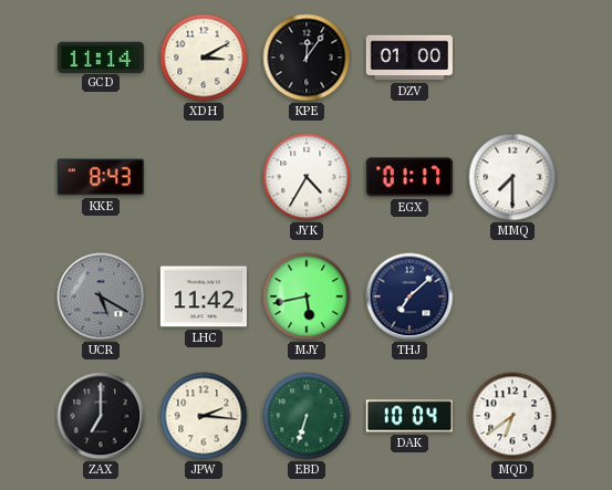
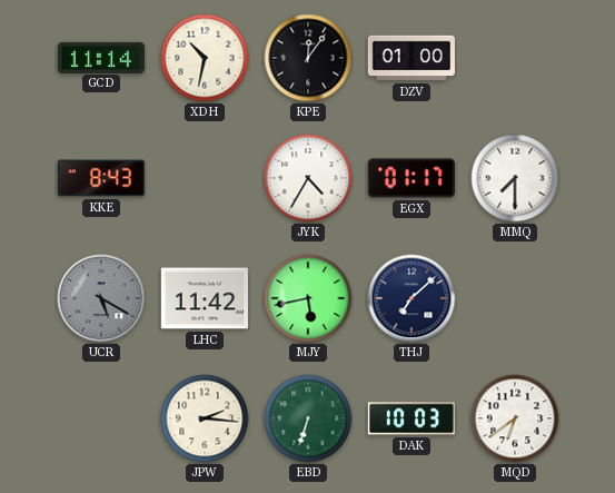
XDH: 3:10 -> 10:32
ZAX: 7:00 -> none
DAK: 10:04 -> 10:03
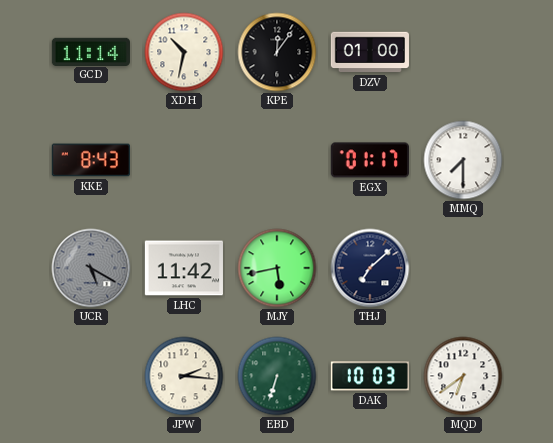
JYK: 4:35 -> none
